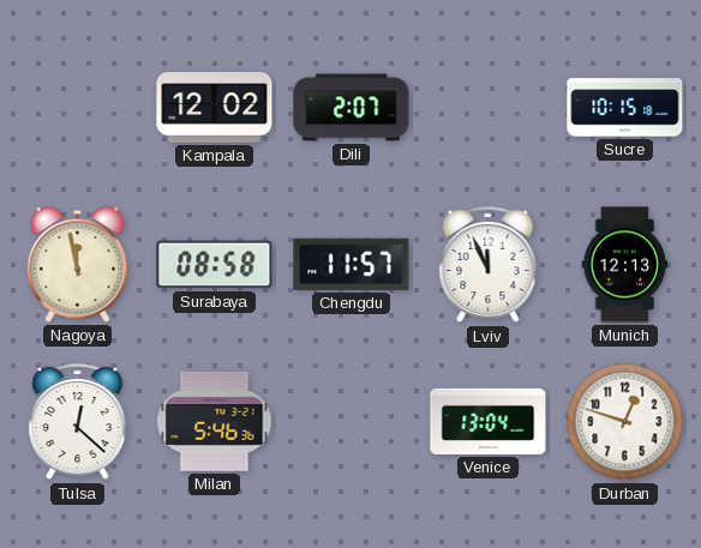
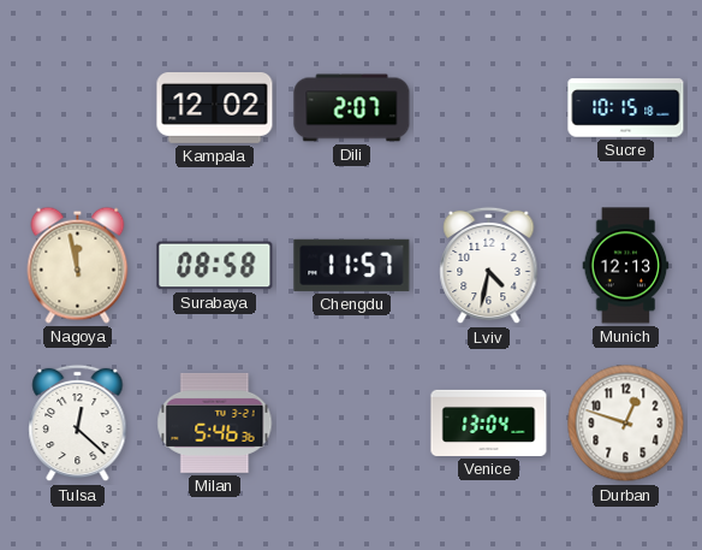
Lviv: 11:56 -> 4:32
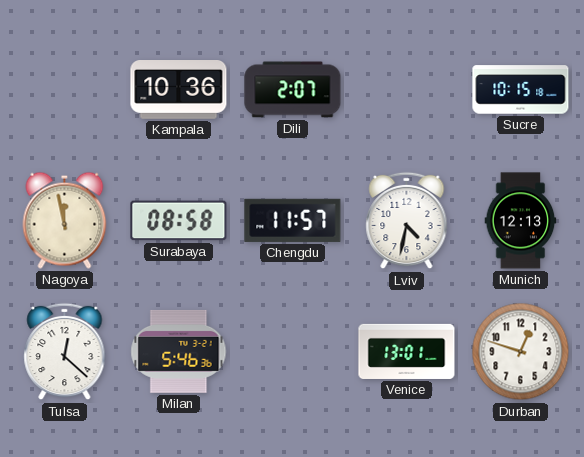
Kampala: 12:02 -> 10:36
Venice: 13:04 -> 13:01
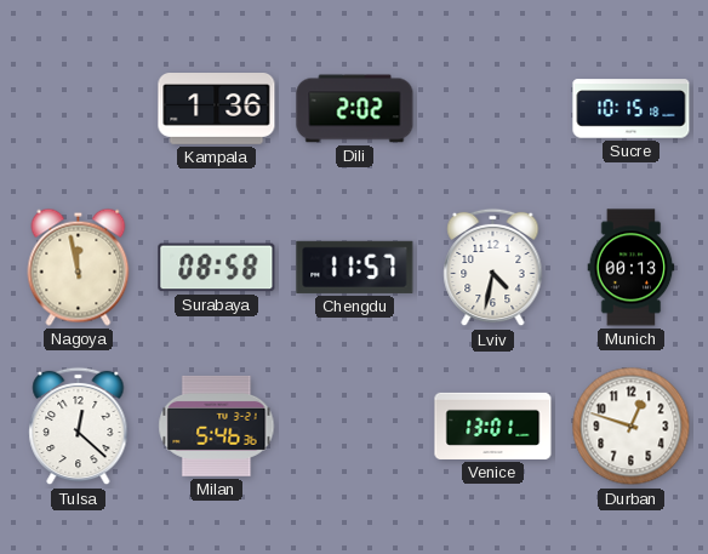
Kampala: 10:36 -> 1:36
Dili: 2:07 -> 2:02
Munich: 12:13 -> 00:13
